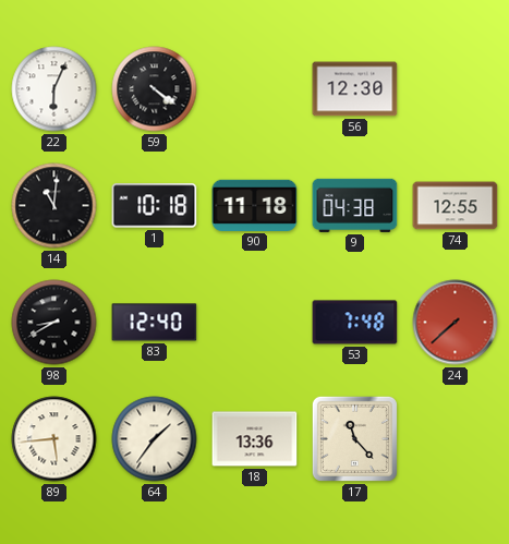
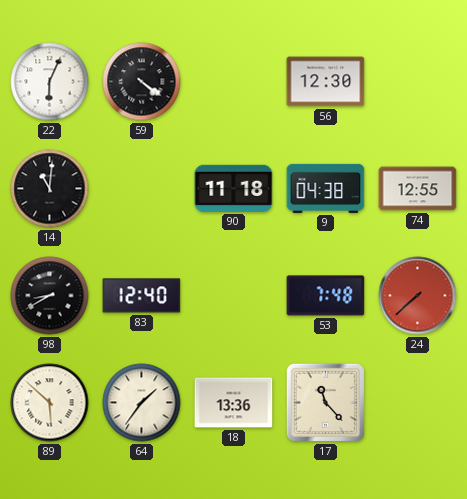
1: 10:18 -> none
89: 5:44 -> 5:52
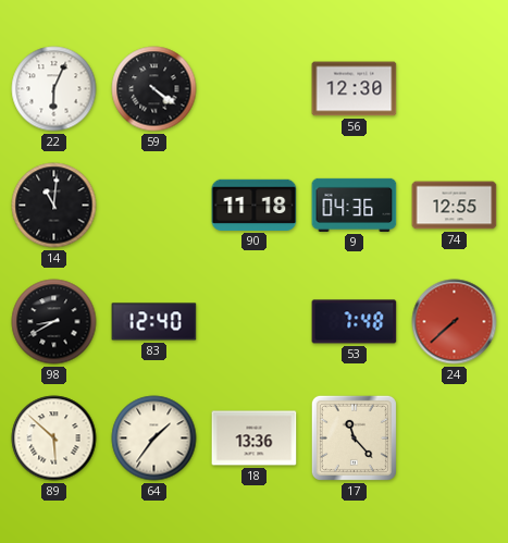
9: 04:38 -> 04:36
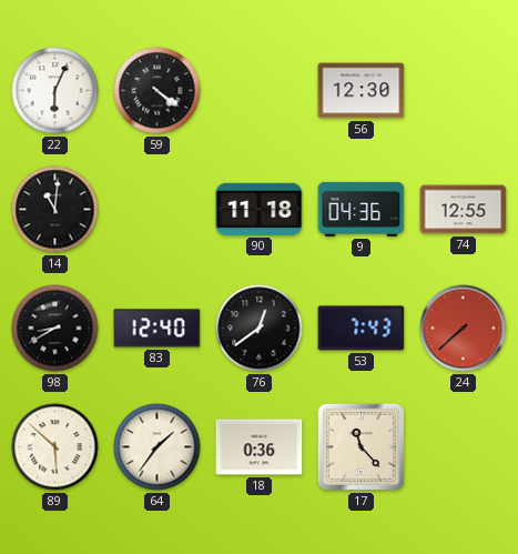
76: none -> 12:39
53: 7:48 -> 7:43
18: 13:36 -> 0:36
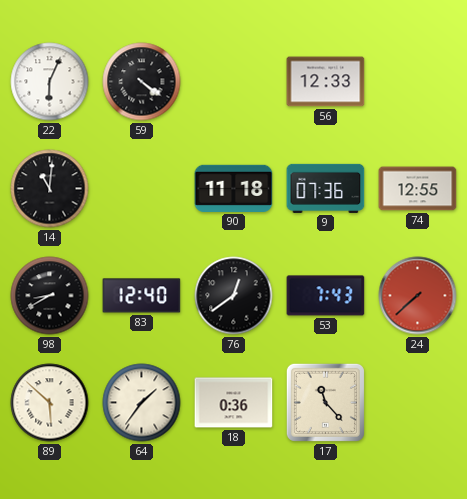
56: 12:30 -> 12:33
9: 04:36 -> 07:36
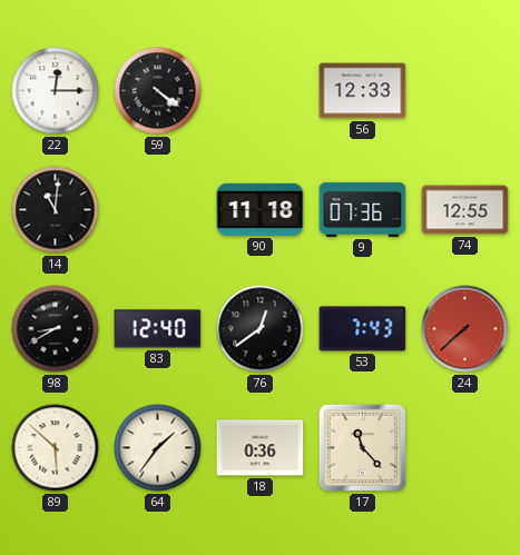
22: 6:04 -> 12:15
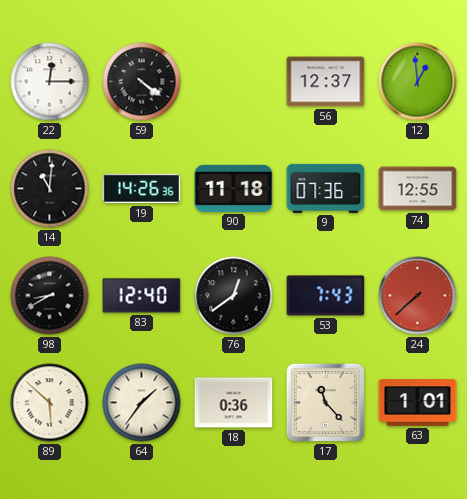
56: 12:33 -> 12:37
12: none -> 12:59
19: none -> 14:26
63: none -> 1:01
